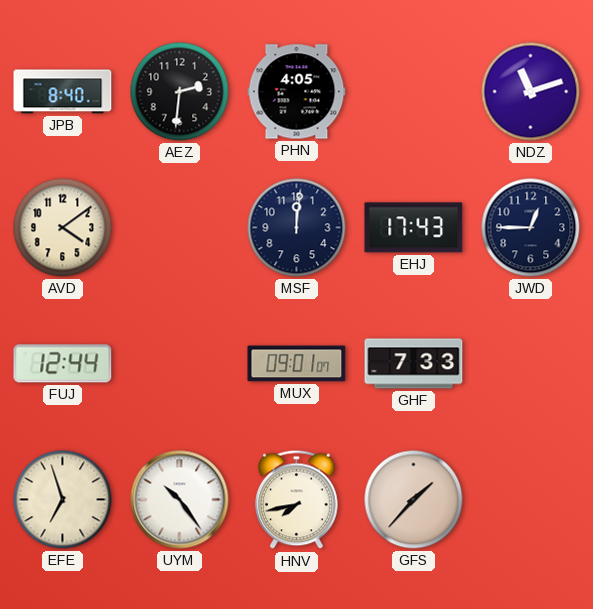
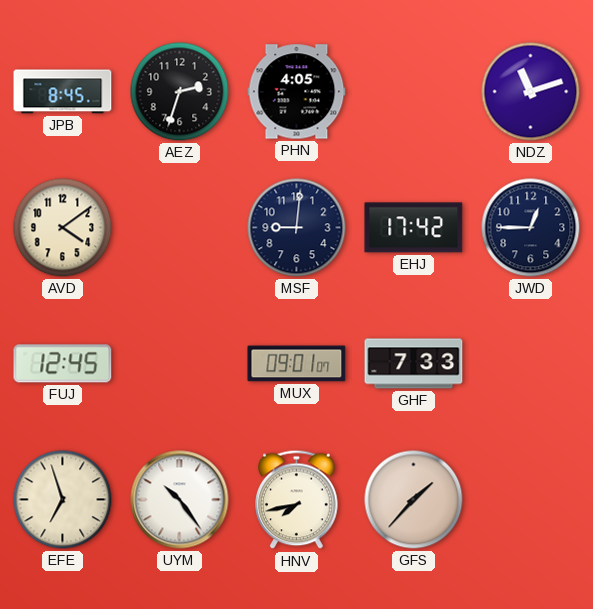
JPB: 8:40 -> 8:45
AEZ: 2:31 -> 2:33
MSF: 12:01 -> 9:01
EHJ: 17:43 -> 17:42
FUJ: 12:44 -> 12:45
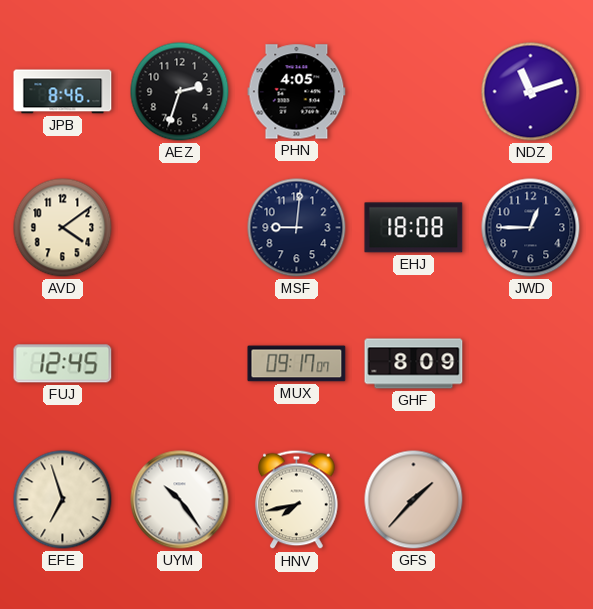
JPB: 8:45 -> 8:46
EHJ: 17:42 -> 18:08
MUX: 09:01 -> 09:17
GHF: 7:33 -> 8:09
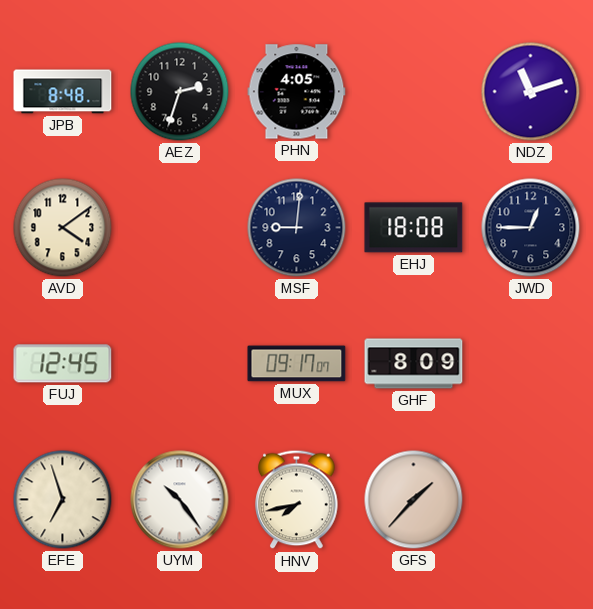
JPB: 8:46 -> 8:48
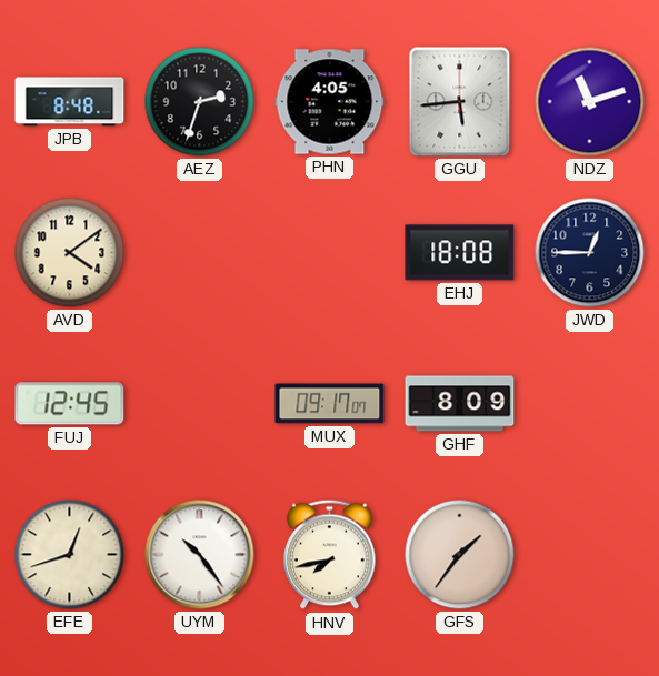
GGU: none -> 5:44
MSF: 9:01 -> none
EFE: 6:57 -> 12:42
GFS: 1:37 -> 1:36
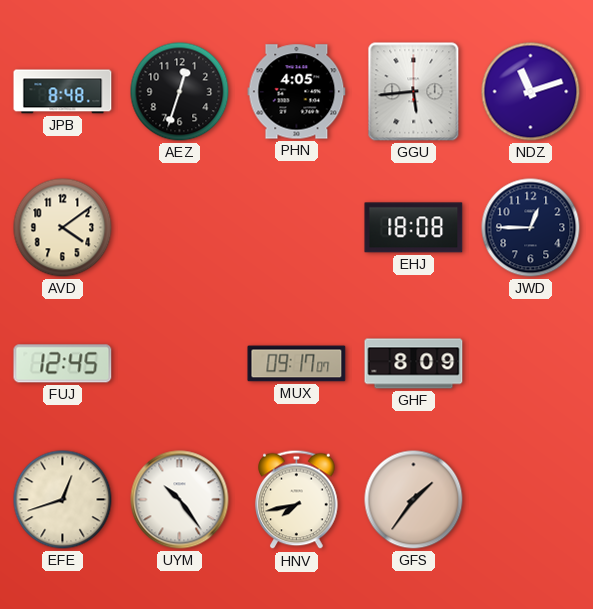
AEZ: 2:33 -> 12:33
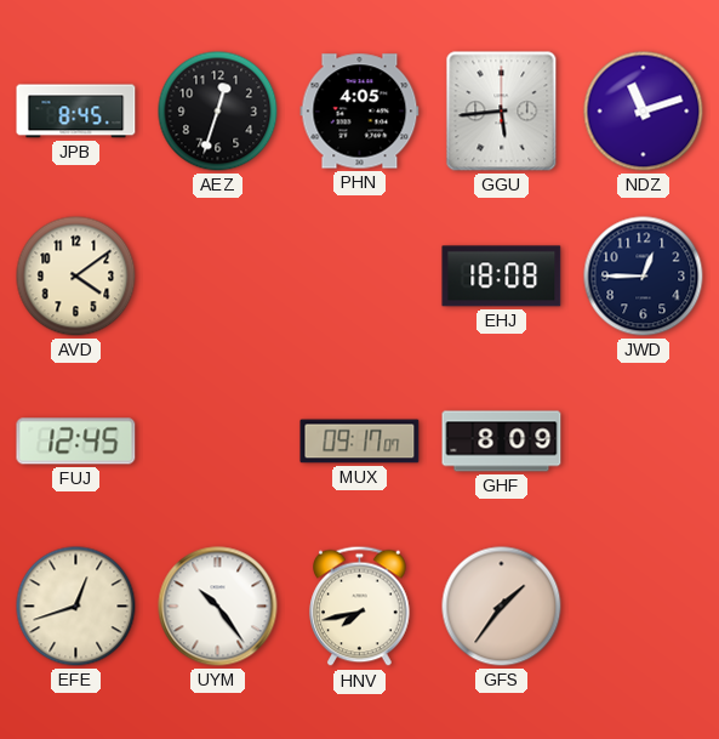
JPB: 8:48 -> 8:45
